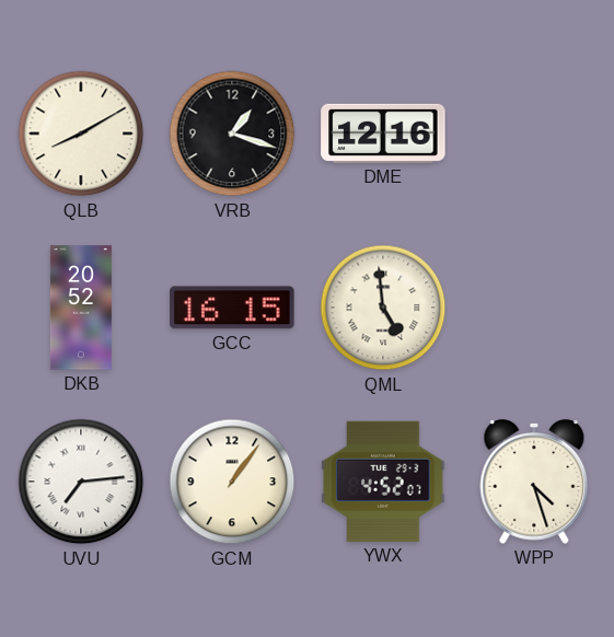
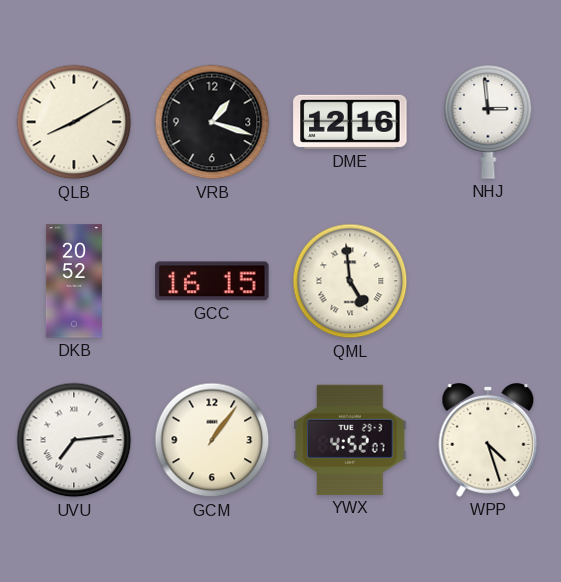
NHJ: none -> 2:59
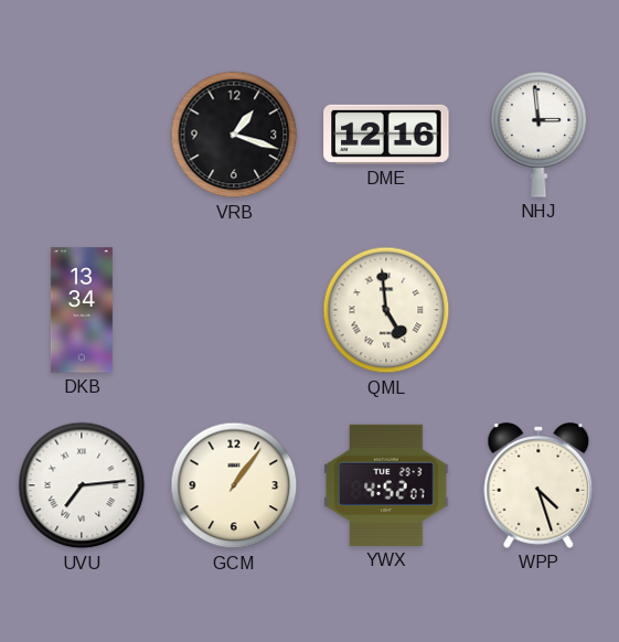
QLB: 8:10 -> none
DKB: 20:52 -> 13:34
GCC: 16:15 -> none
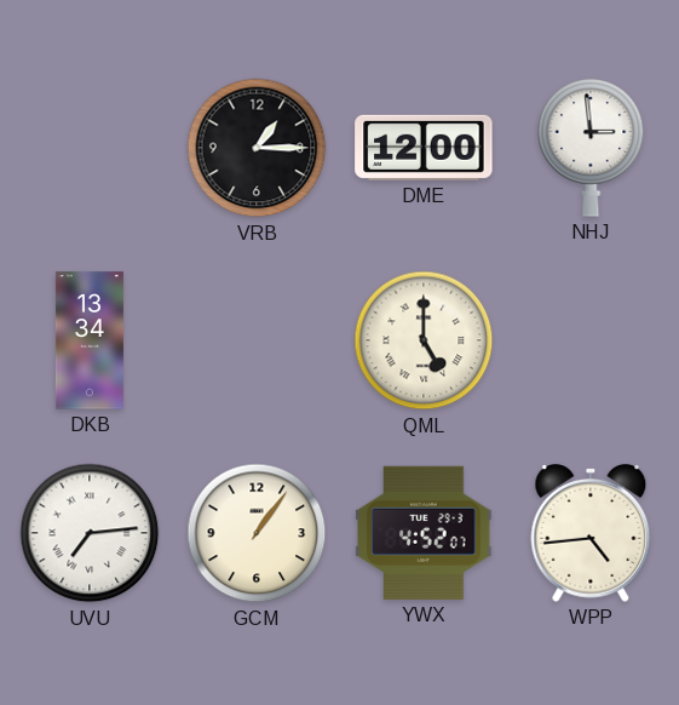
VRB: 1:18 -> 1:15
DME: 12:16 -> 12:00
QML: 4:59 -> 5:00
WPP: 4:27 -> 4:44
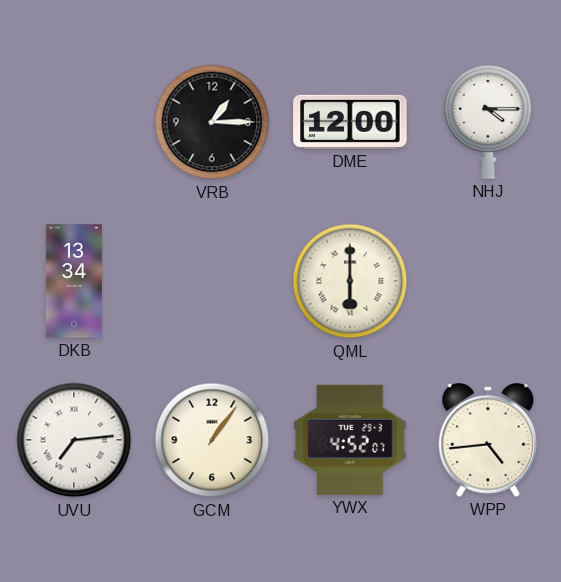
NHJ: 2:59 -> 4:15
QML: 5:00 -> 6:00
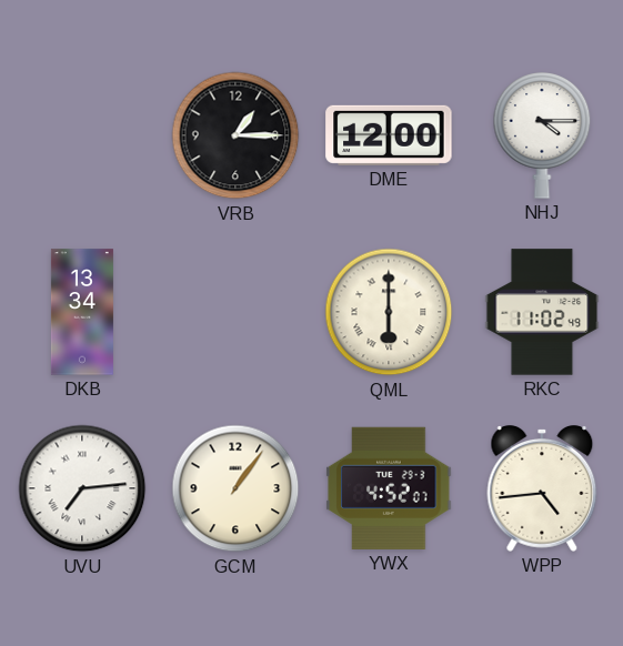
RKC: none -> 11:02
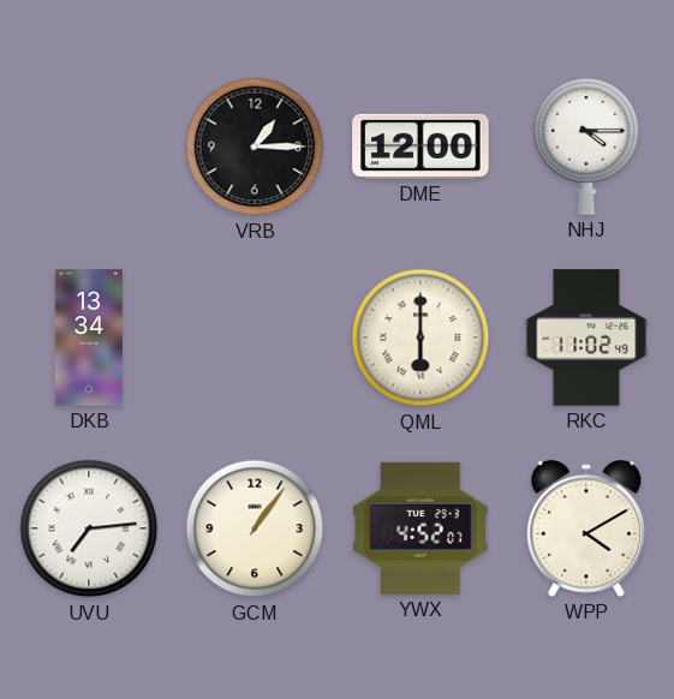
WPP: 4:44 -> 4:10
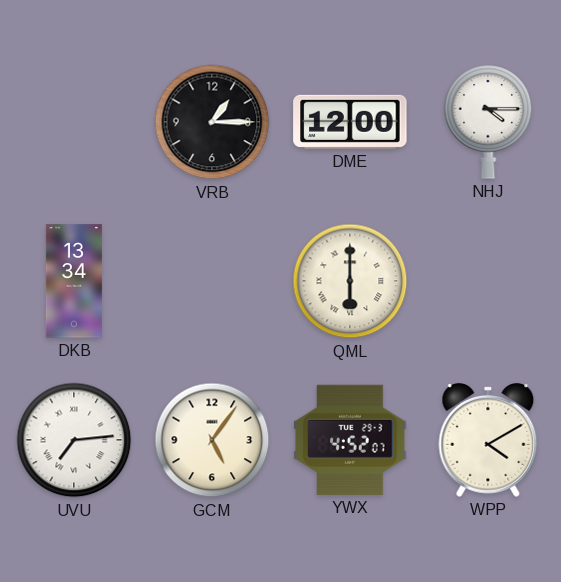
RKC: 11:02 -> none
GCM: 1:06 -> 5:06
